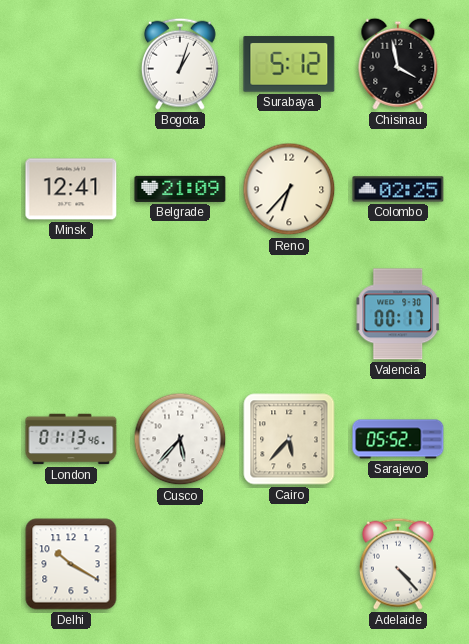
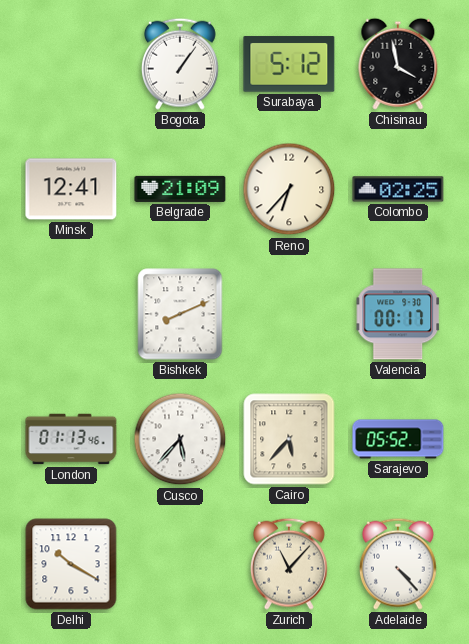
Bogota: 1:03 -> 1:06
Bishkek: none -> 8:11
Zurich: none -> 11:07
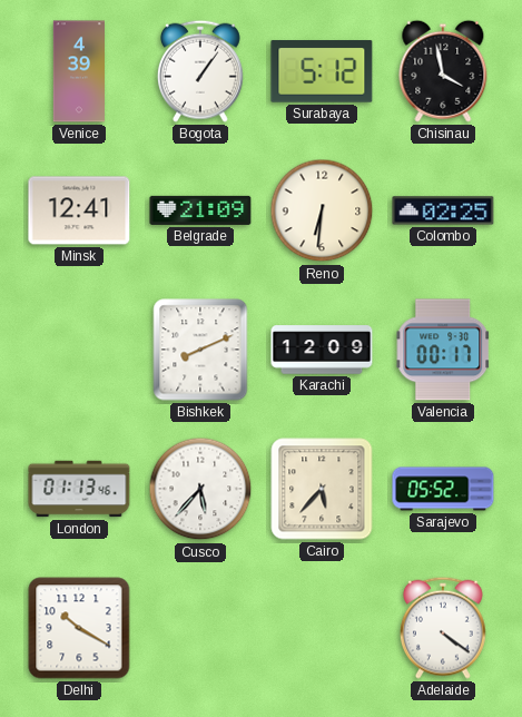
Venice: none -> 4:39
Reno: 6:37 -> 6:31
Karachi: none -> 12:09
Zurich: 11:07 -> none
Adelaide: 4:23 -> 4:21
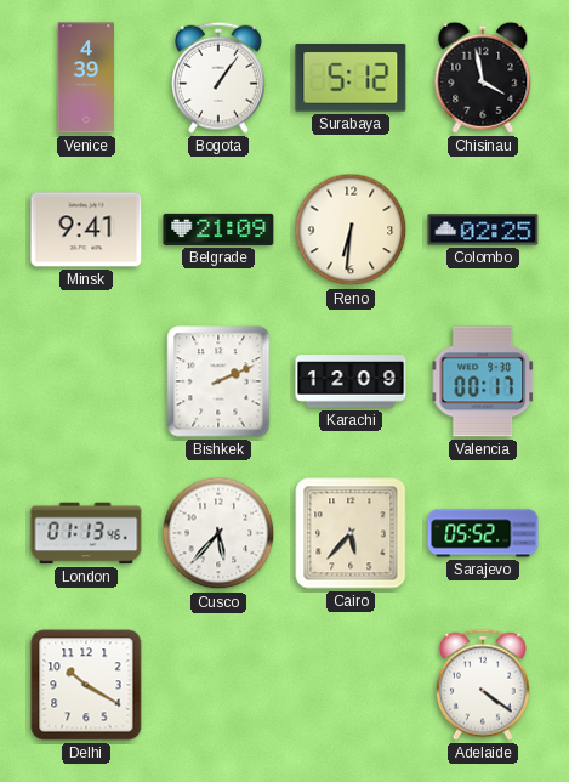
Minsk: 12:41 -> 9:41
Bishkek: 8:11 -> 2:11
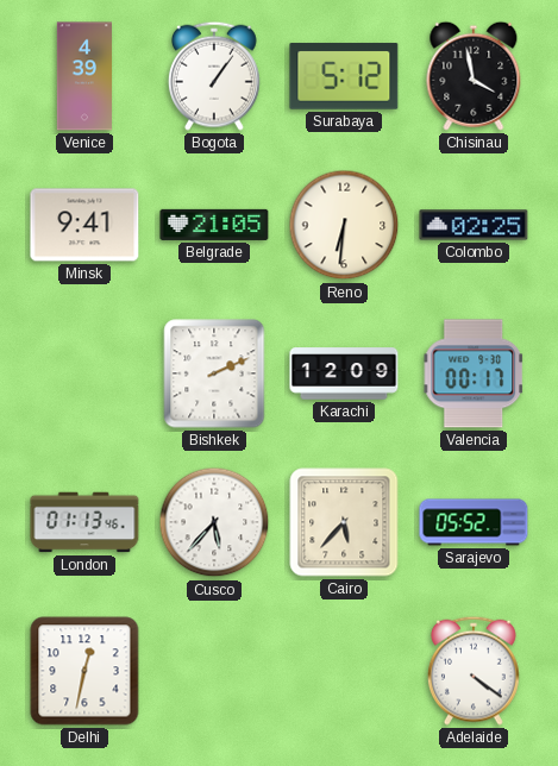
Belgrade: 21:09 -> 21:05
Delhi: 10:20 -> 12:32
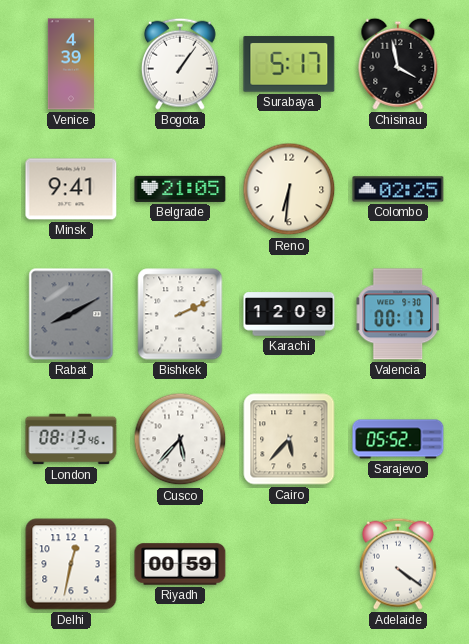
Surabaya: 5:12 -> 5:17
Rabat: none -> 8:10
London: 01:13 -> 08:13
Riyadh: none -> 00:59
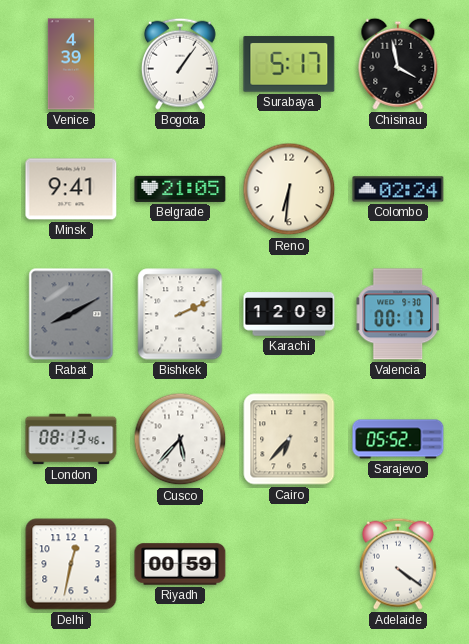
Colombo: 02:25 -> 02:24
Cairo: 5:37 -> 6:37
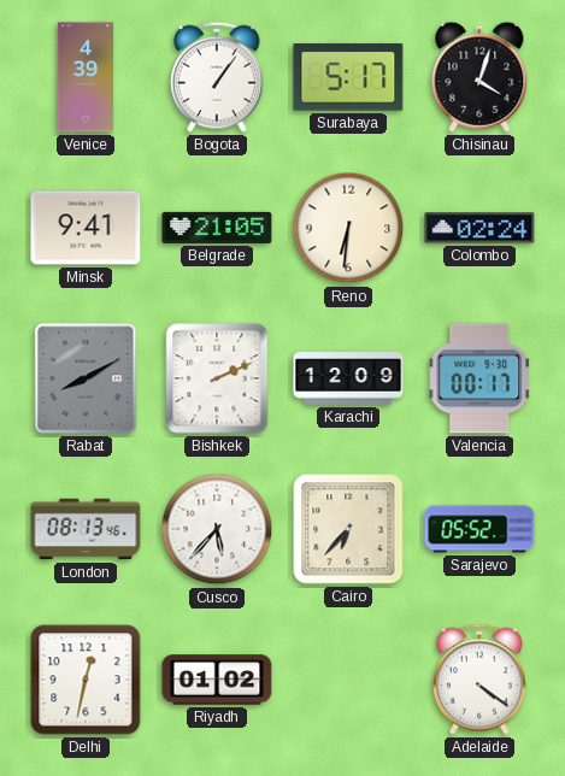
Chisinau: 3:58 -> 4:03
Riyadh: 00:59 -> 01:02
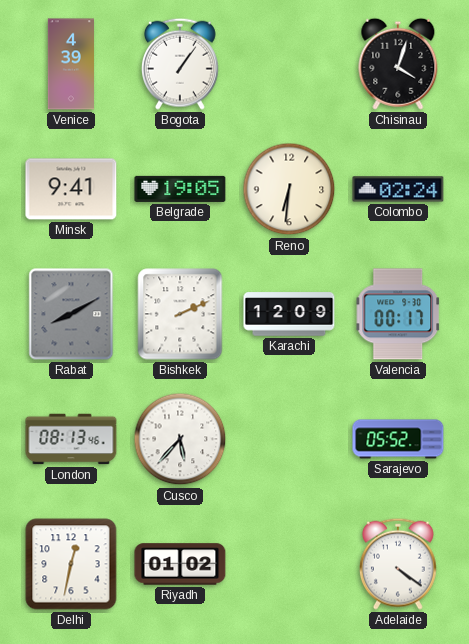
Surabaya: 5:17 -> none
Belgrade: 21:05 -> 19:05
Cairo: 6:37 -> none
